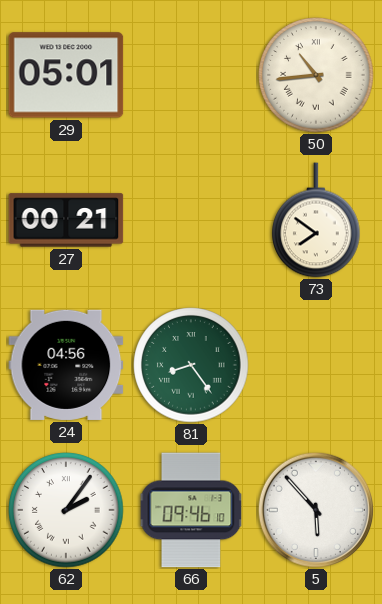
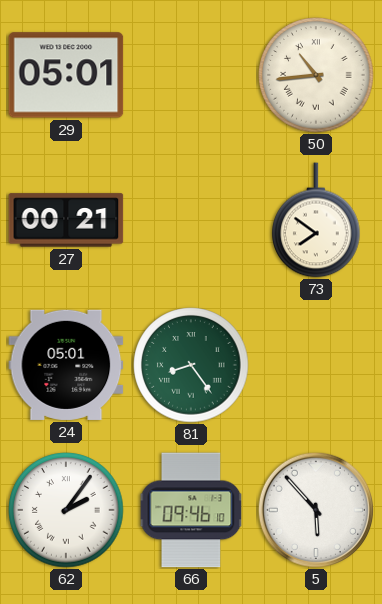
24: 04:56 -> 05:01
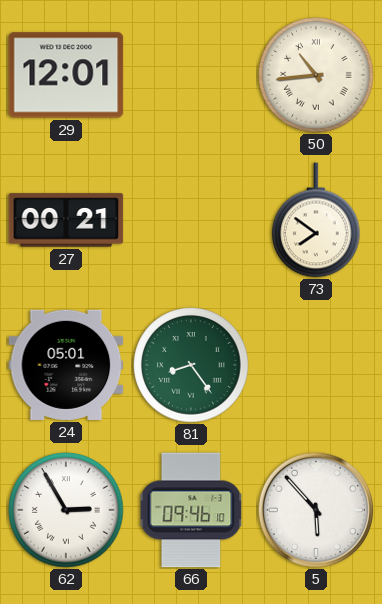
29: 05:01 -> 12:01
62: 2:06 -> 2:55
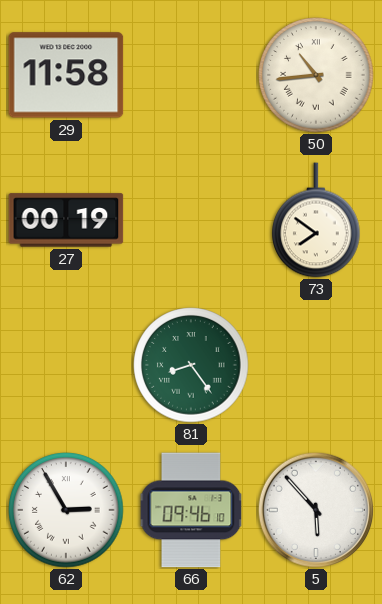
29: 12:01 -> 11:58
27: 00:21 -> 00:19
24: 05:01 -> none
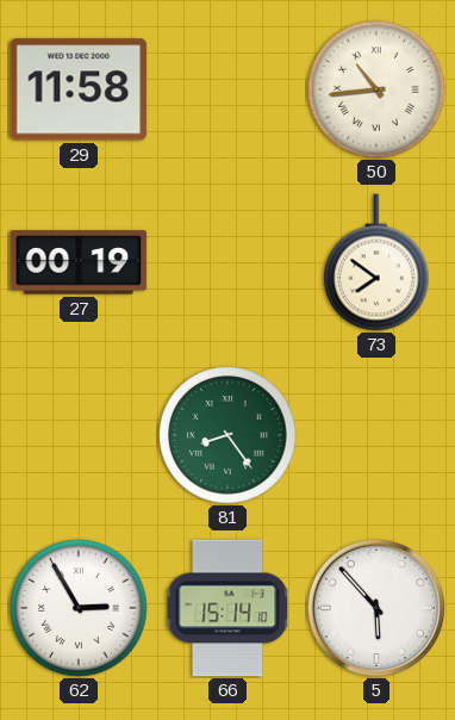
66: 09:46 -> 15:14
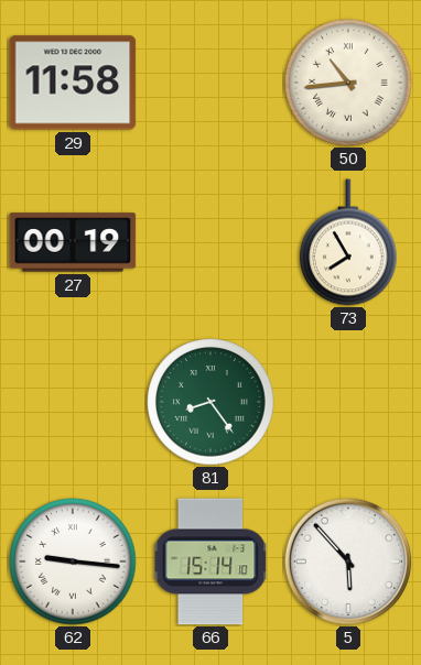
73: 7:51 -> 7:55
62: 2:55 -> 9:16
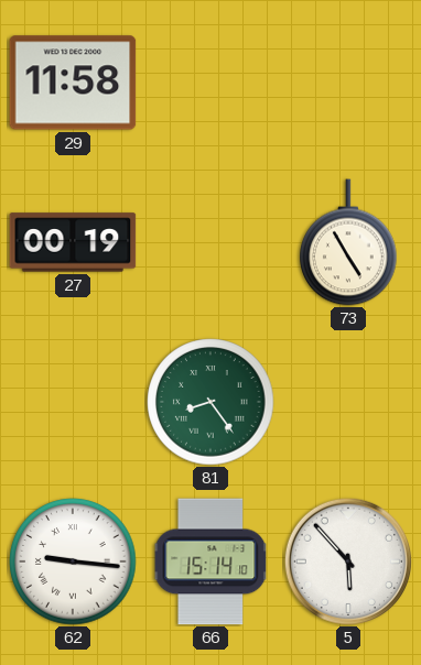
50: 10:44 -> none
73: 7:55 -> 4:55
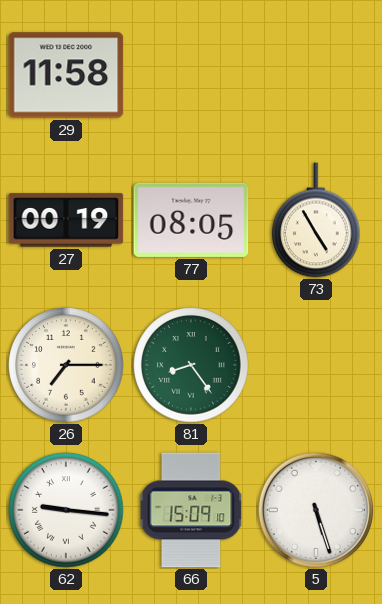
77: none -> 08:05
26: none -> 7:15
66: 15:14 -> 15:09
5: 5:53 -> 5:27
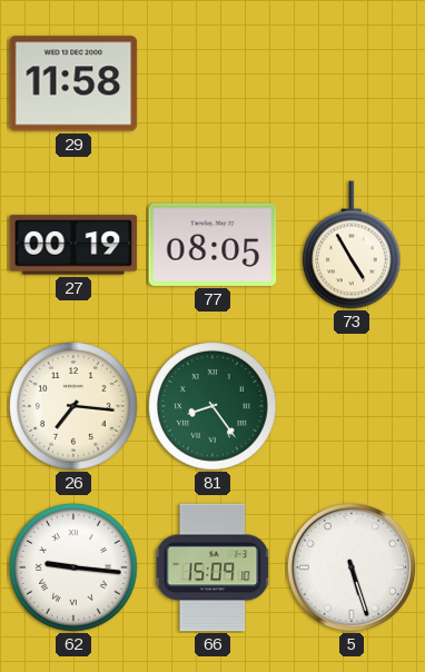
26: 7:15 -> 7:16
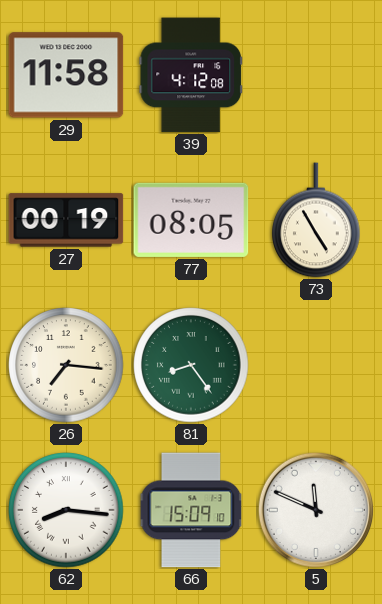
39: none -> 4:12
62: 9:16 -> 8:16
5: 5:27 -> 11:49
